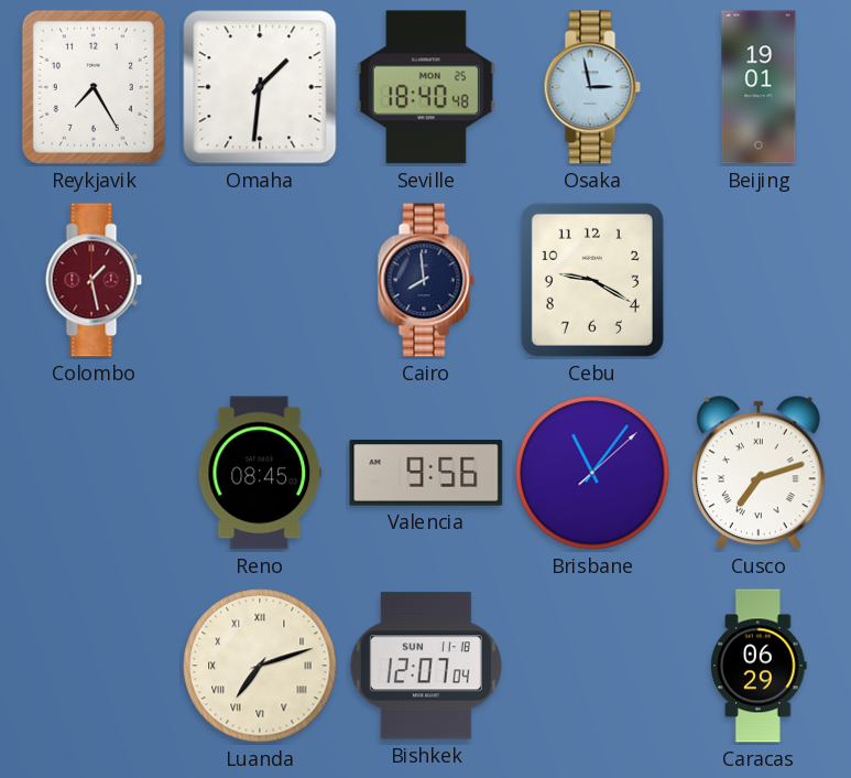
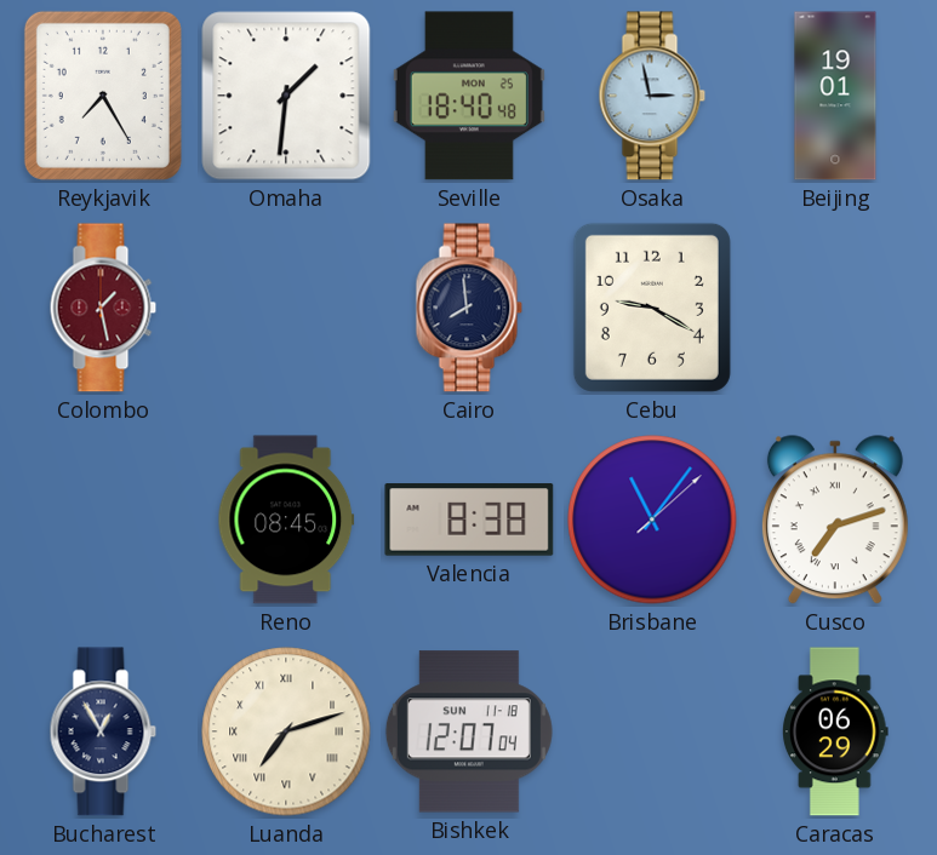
Valencia: 9:56 -> 8:38
Bucharest: none -> 12:55
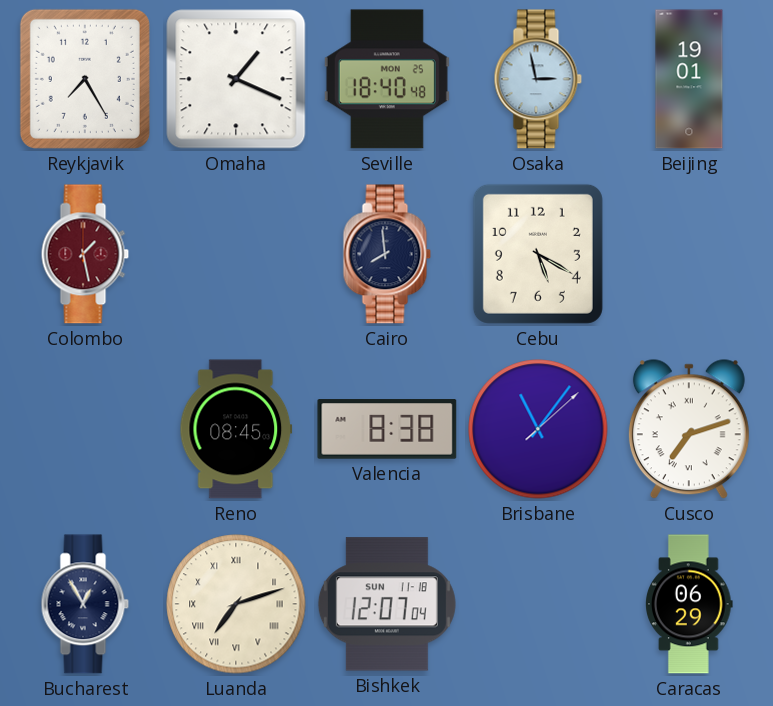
Omaha: 1:31 -> 1:19
Cebu: 9:20 -> 5:20
